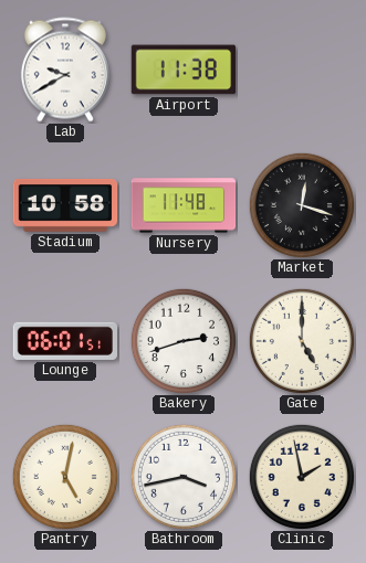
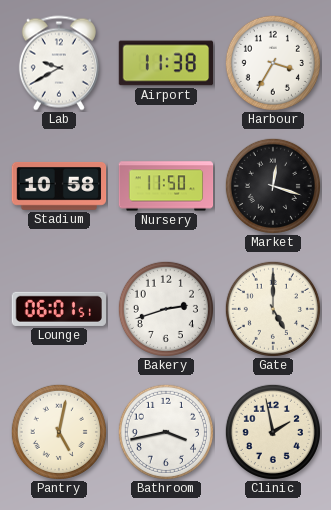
Harbour: none -> 3:35
Nursery: 11:48 -> 11:50
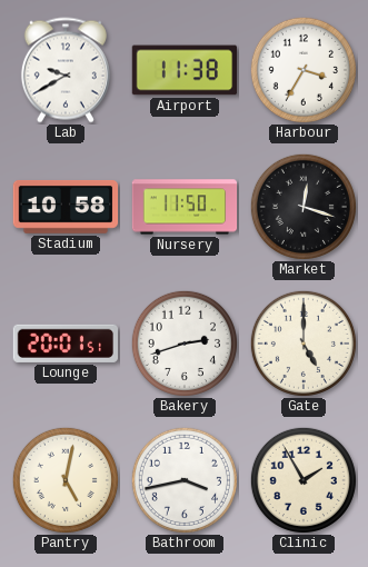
Lounge: 06:01 -> 20:01
Clinic: 1:58 -> 1:55
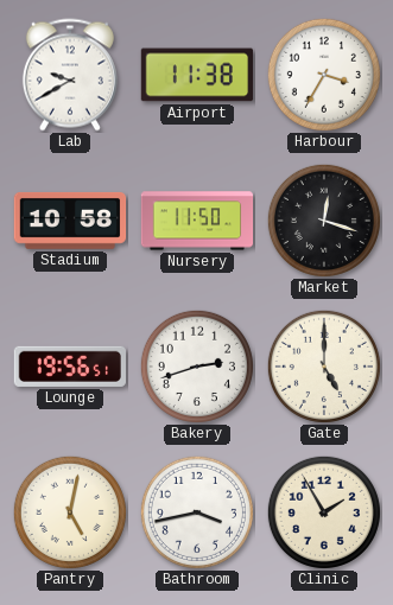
Lounge: 20:01 -> 19:56
